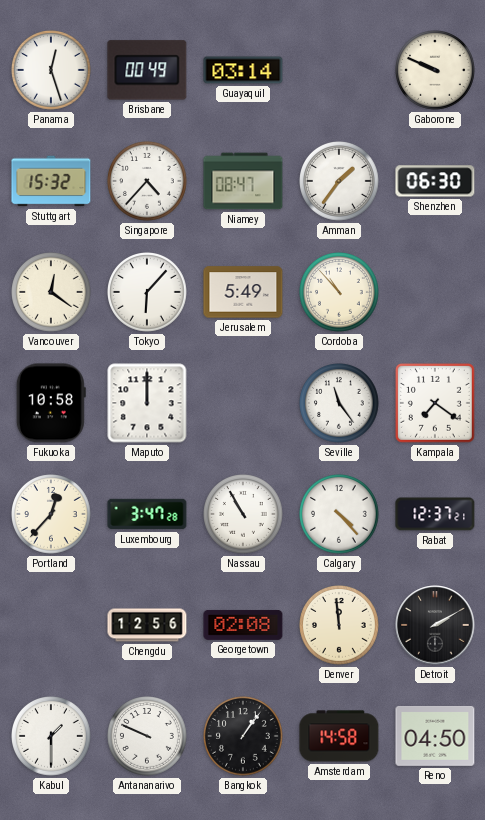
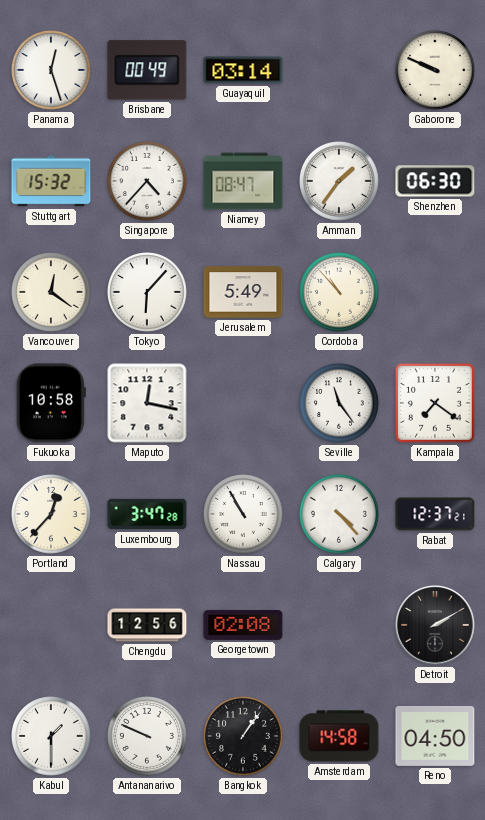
Maputo: 12:00 -> 12:17
Denver: 11:59 -> none
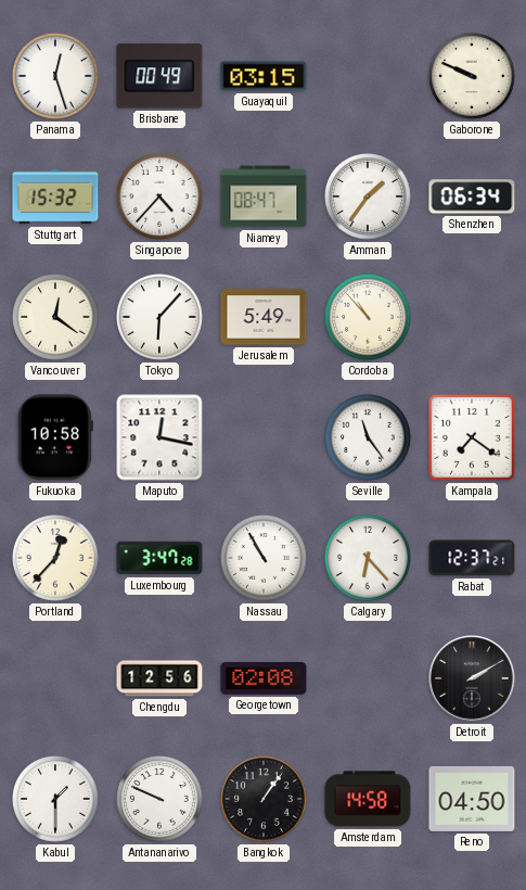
Guayaquil: 03:14 -> 03:15
Shenzhen: 06:30 -> 06:34
Calgary: 4:23 -> 6:23
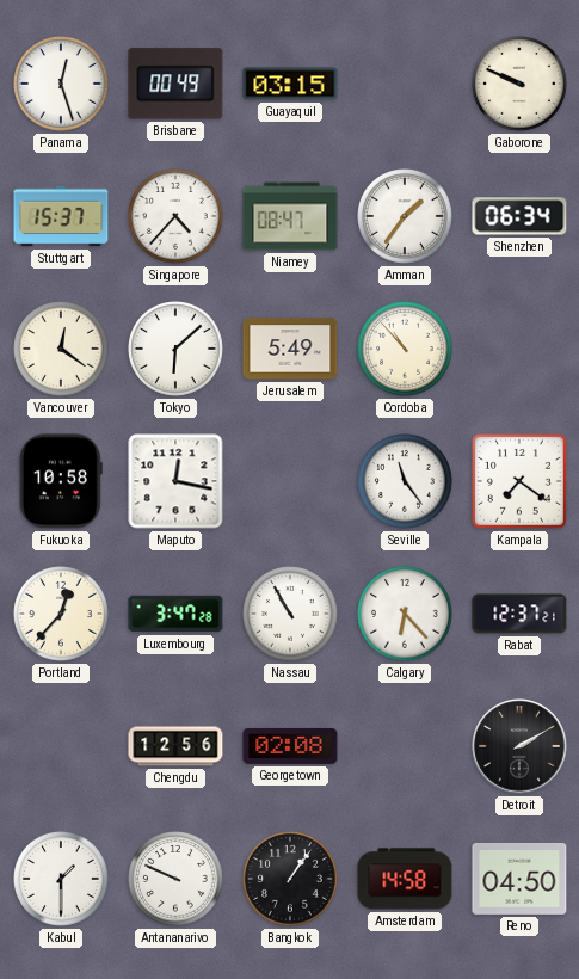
Stuttgart: 15:32 -> 15:37
Tokyo: 6:07 -> 6:08
